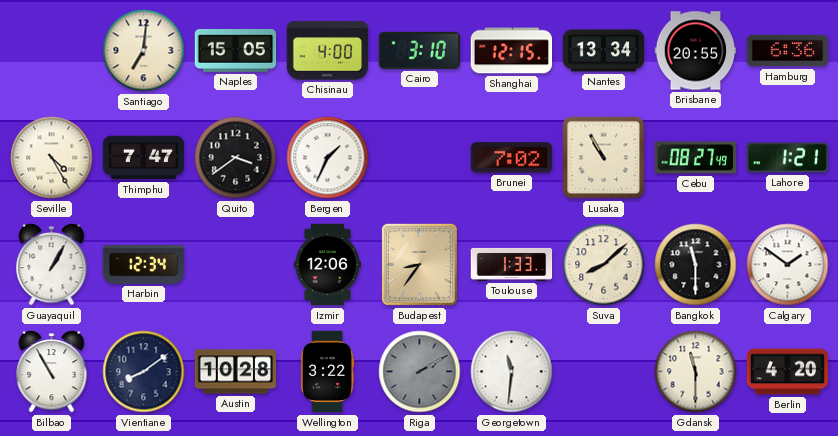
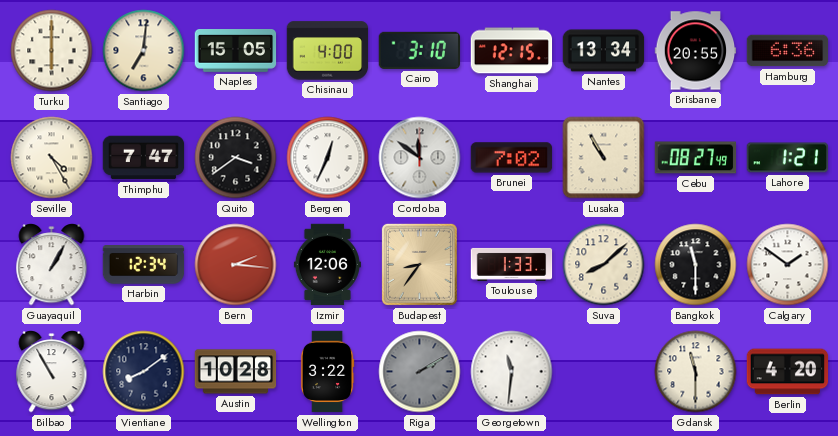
Turku: none -> 6:00
Bergen: 1:34 -> 12:34
Cordoba: none -> 11:51
Bern: none -> 2:16
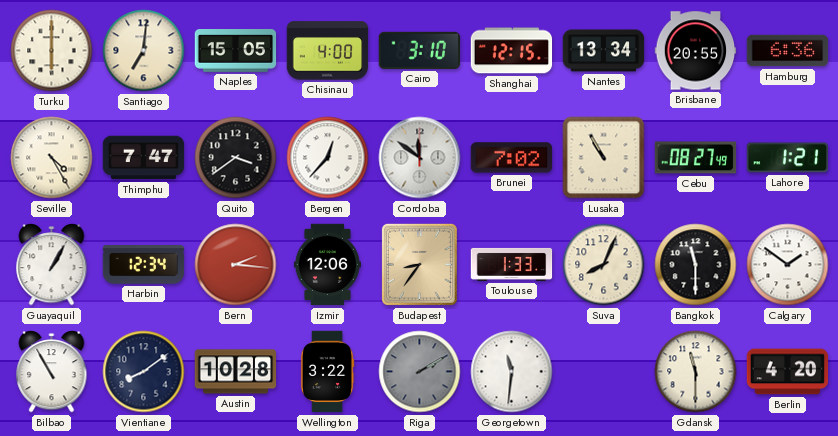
Bergen: 12:34 -> 12:37
Suva: 8:08 -> 8:04
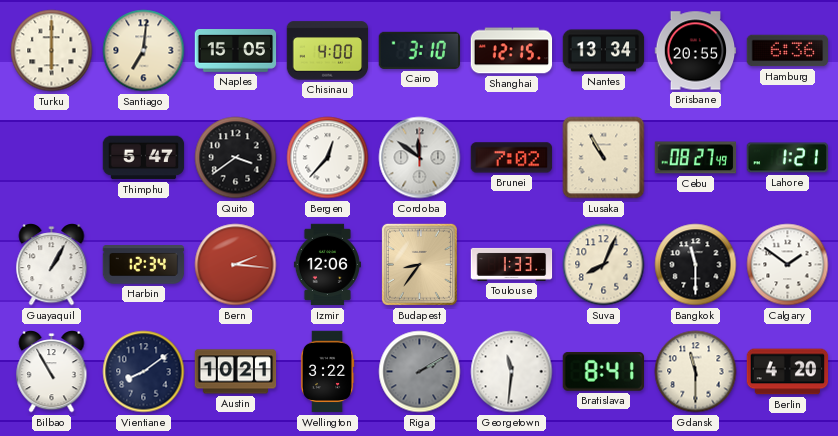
Seville: 4:25 -> none
Thimphu: 7:47 -> 5:47
Austin: 10:28 -> 10:21
Bratislava: none -> 8:41
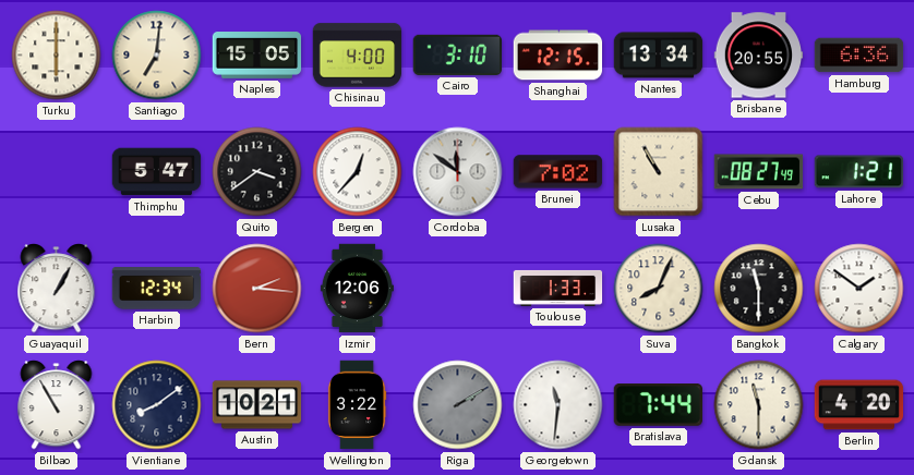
Budapest: 8:36 -> none
Bratislava: 8:41 -> 7:44
